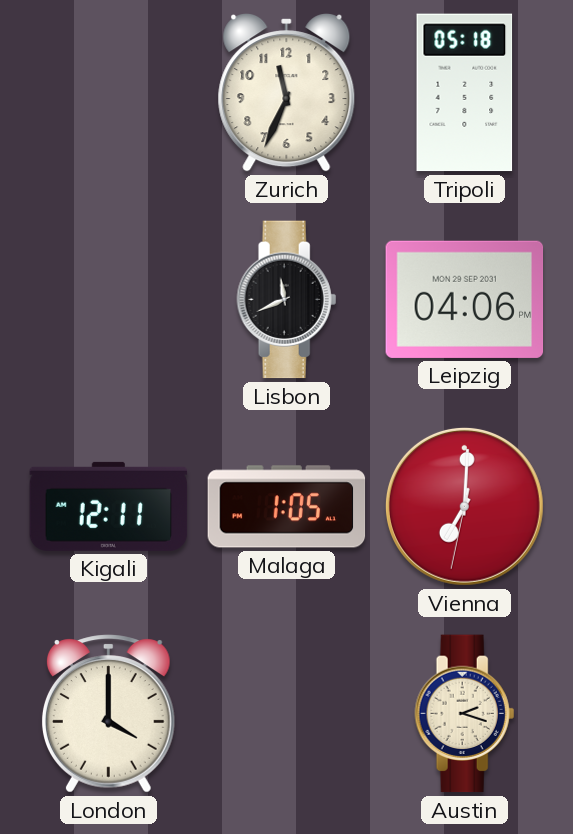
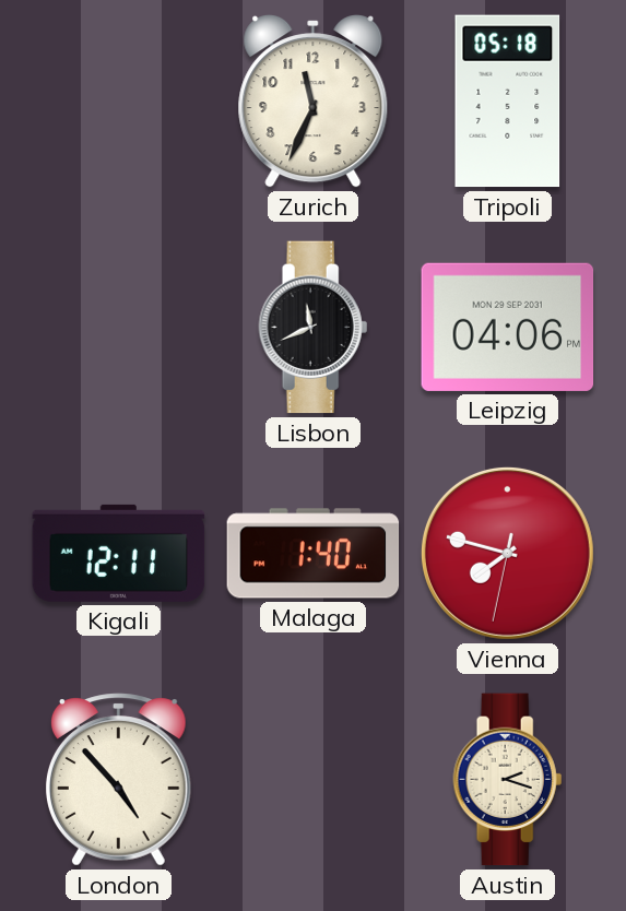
Malaga: 1:05 -> 1:40
Vienna: 7:00 -> 7:47
London: 4:00 -> 4:53
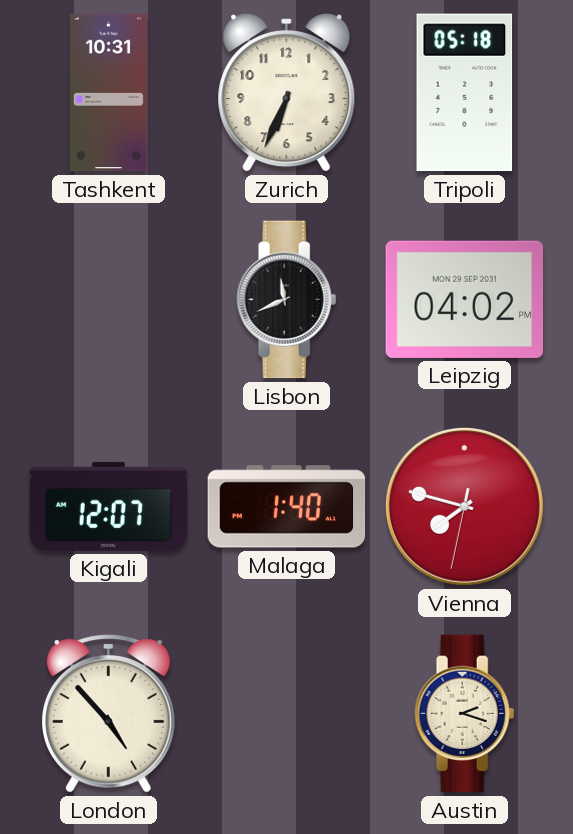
Tashkent: none -> 10:31
Zurich: 11:34 -> 6:34
Leipzig: 04:06 -> 04:02
Kigali: 12:11 -> 12:07
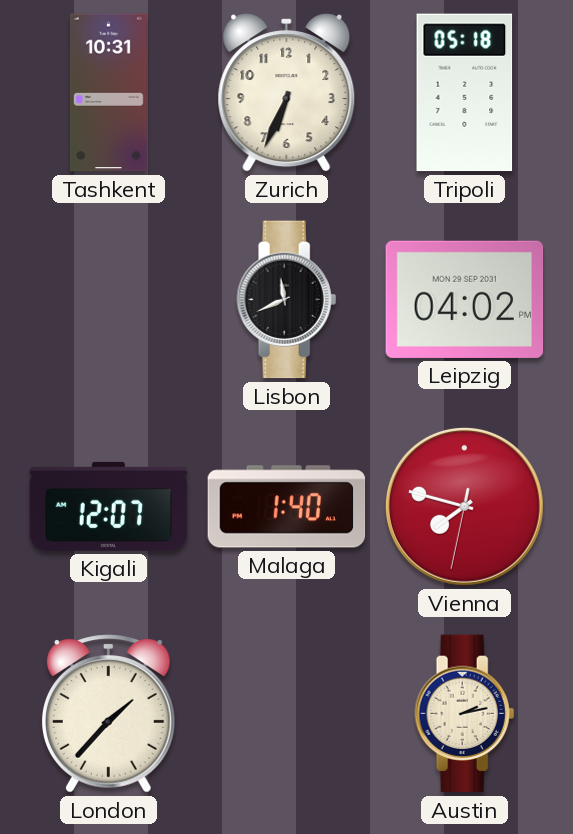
London: 4:53 -> 1:37
Austin: 2:18 -> 2:13
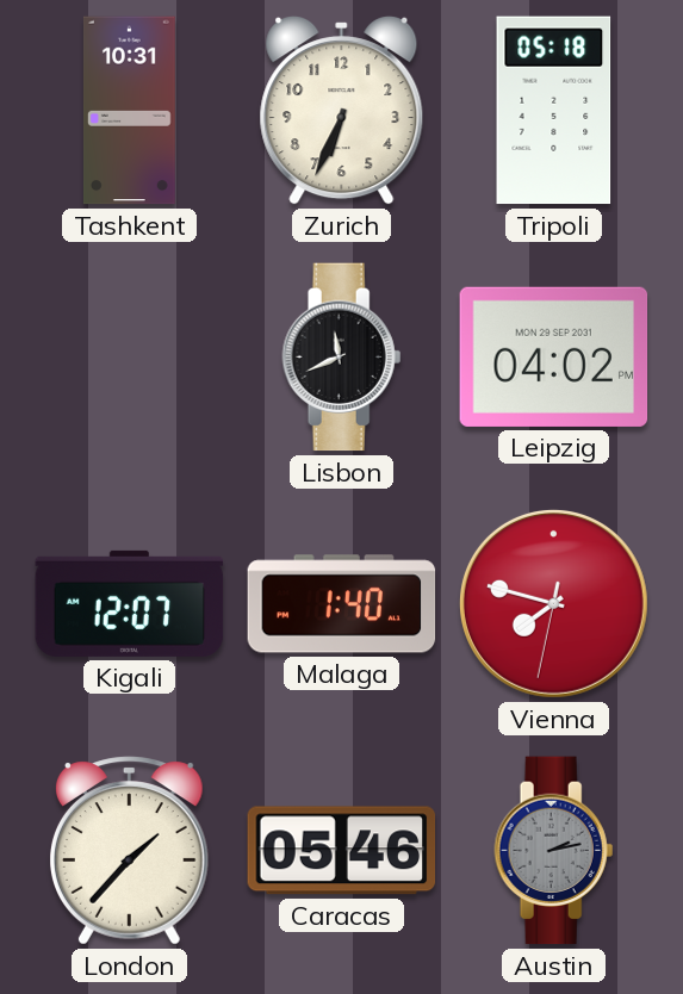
Caracas: none -> 05:46
Austin dial: cream -> grey
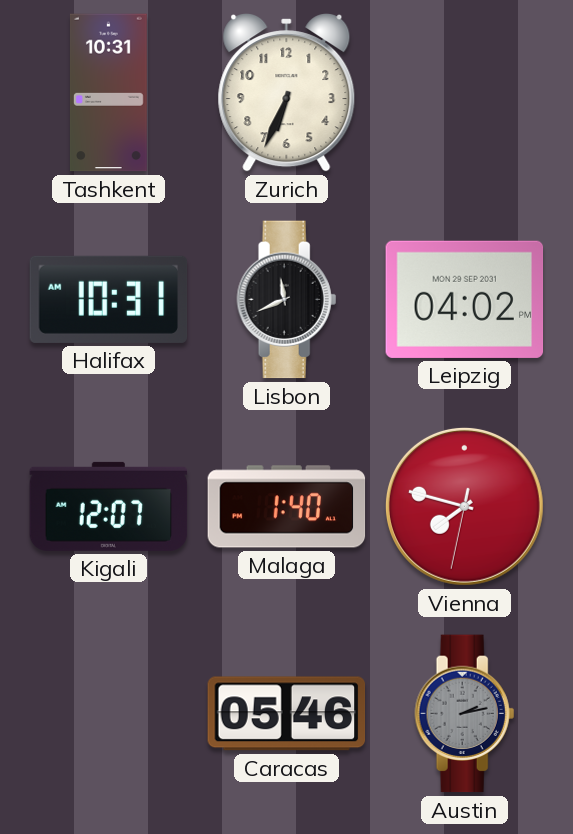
Tripoli: 05:18 -> none
Halifax: none -> 10:31
London: 1:37 -> none
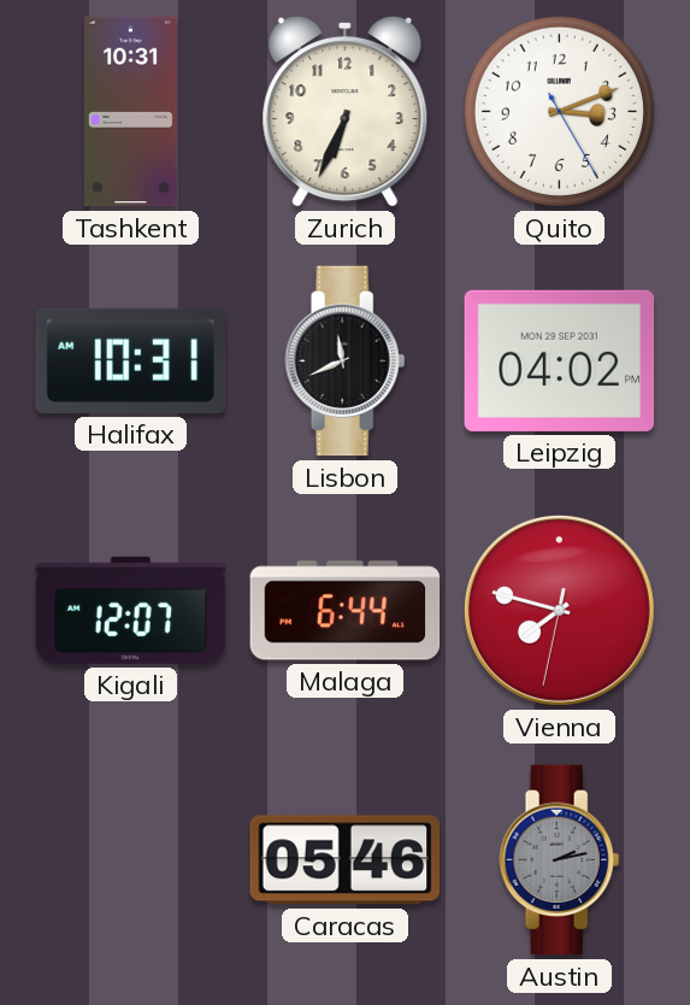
Quito: none -> 3:11
Malaga: 1:40 -> 6:44
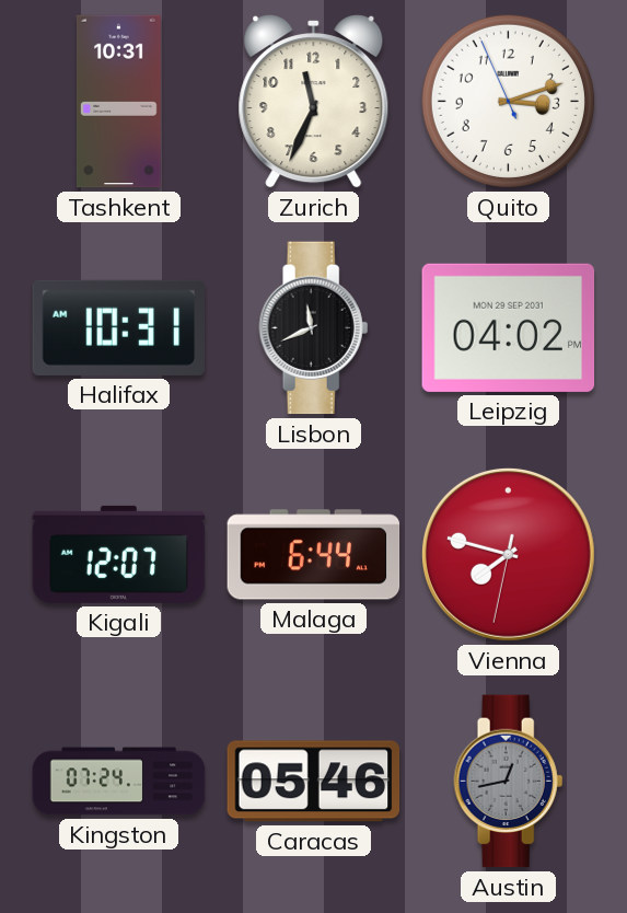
Zurich: 6:34 -> 11:34
Quito: 3:11:25 -> 3:11:56
Kingston: none -> 07:24
Austin: 2:13 -> 12:43
